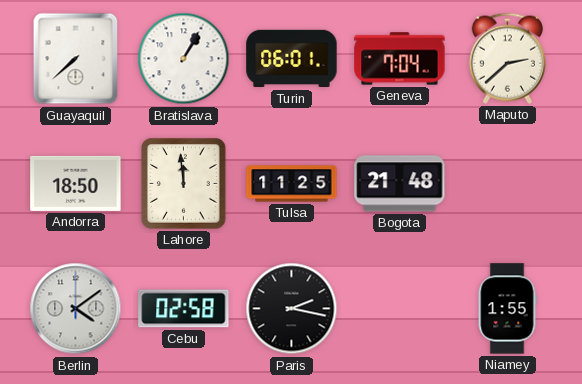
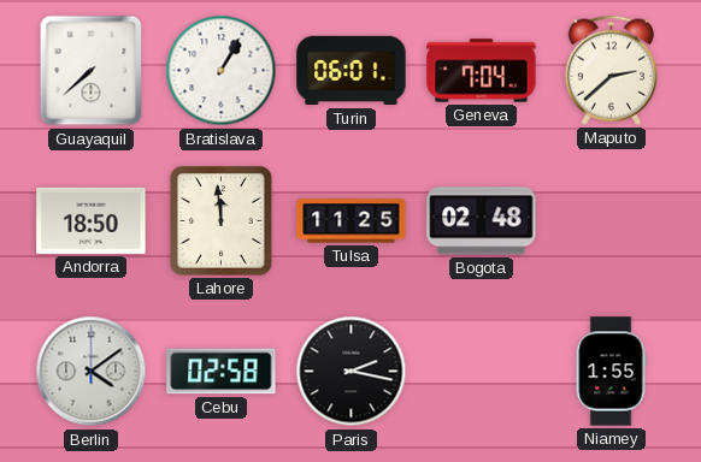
Bogota: 21:48 -> 02:48
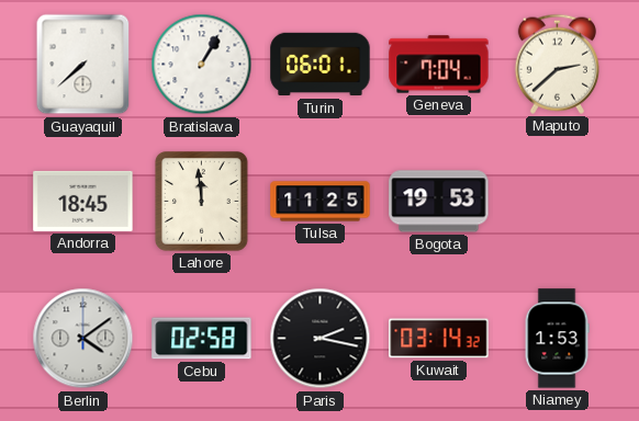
Andorra: 18:50 -> 18:45
Bogota: 02:48 -> 19:53
Kuwait: none -> 03:14
Niamey: 1:55 -> 1:53
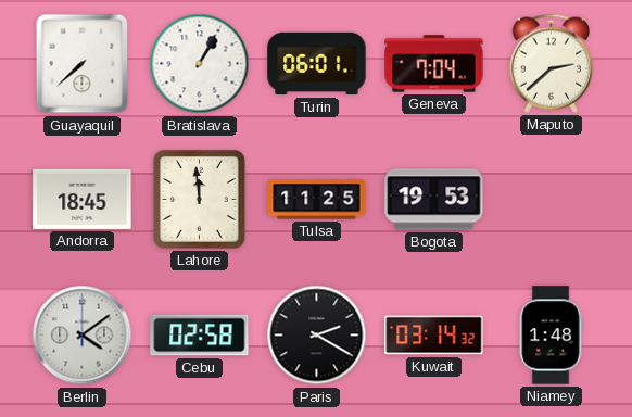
Paris: 2:17 -> 2:20
Niamey: 1:53 -> 1:48
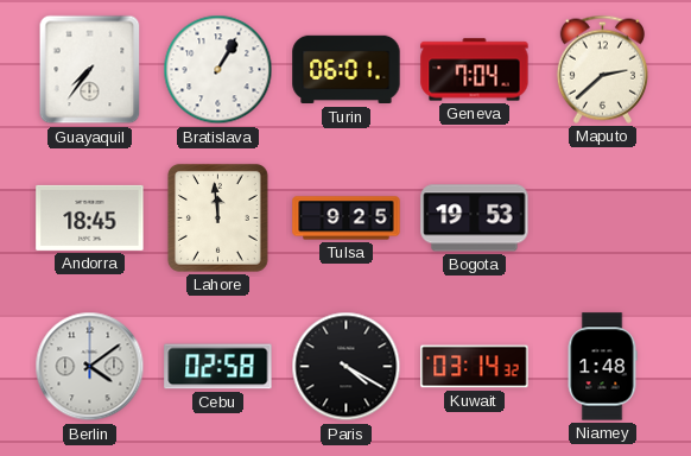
Guayaquil: 7:38 -> 7:36
Tulsa: 11:25 -> 9:25
Paris: 2:20 -> 4:20
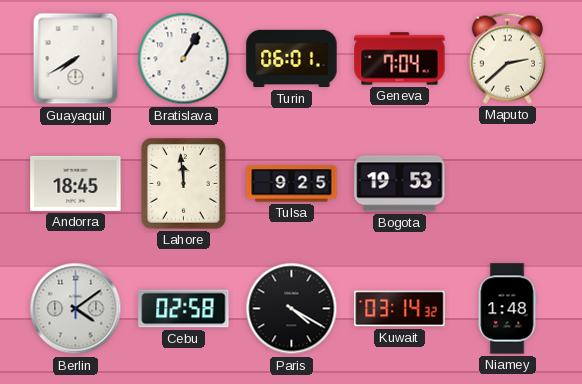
Guayaquil: 7:36 -> 7:40
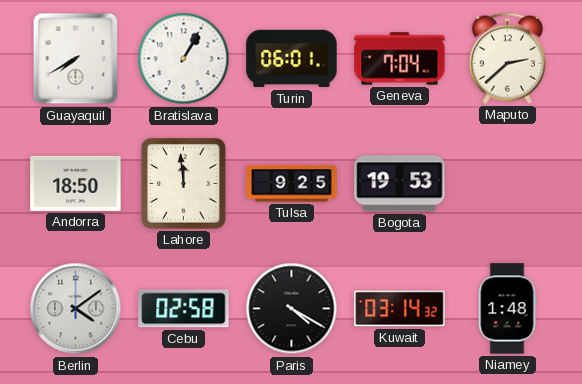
Andorra: 18:45 -> 18:50
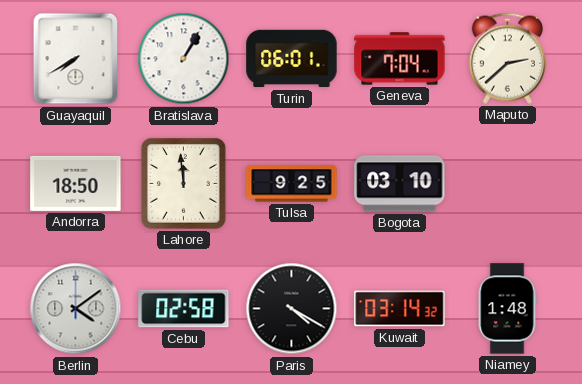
Bogota: 19:53 -> 03:10
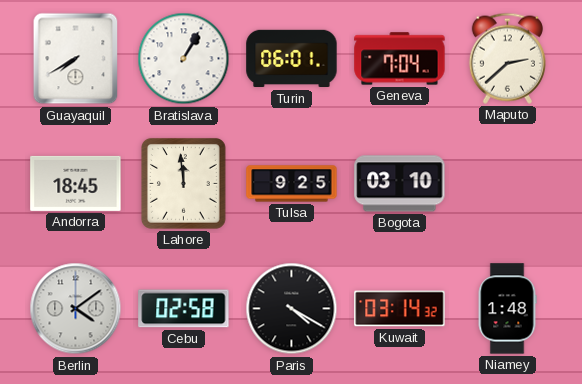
Andorra: 18:50 -> 18:45
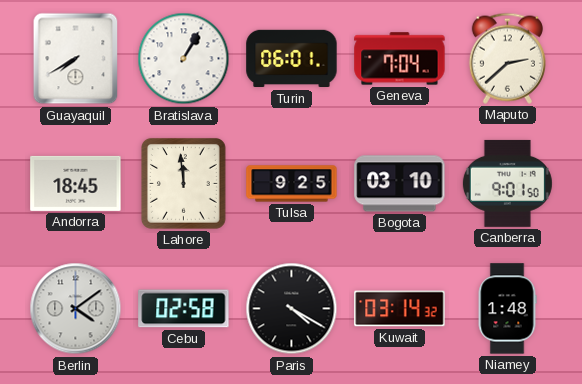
Canberra: none -> 9:01
